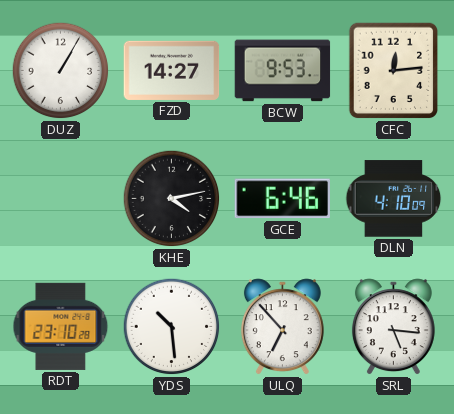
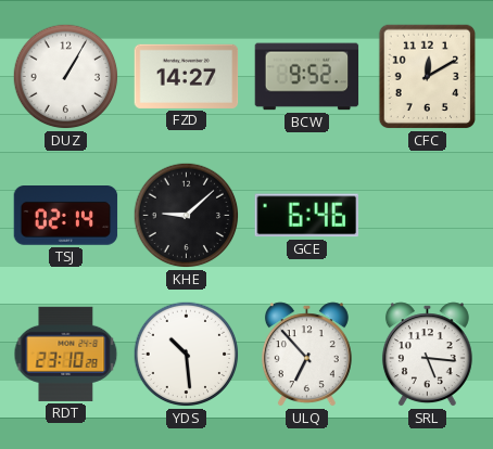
BCW: 9:53 -> 9:52
CFC: 12:14 -> 12:10
TSJ: none -> 02:14
KHE: 4:13 -> 9:08
DLN: 4:10 -> none
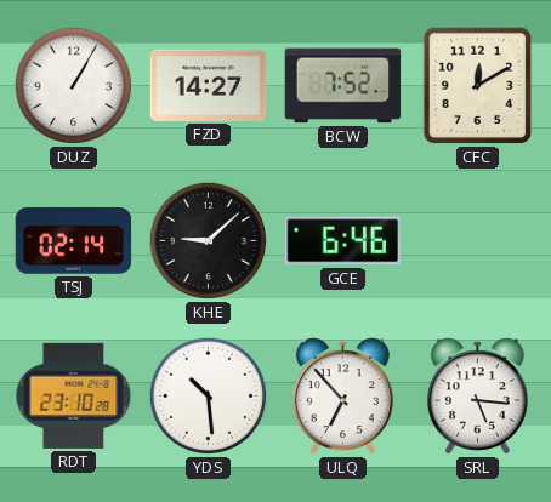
BCW: 9:52 -> 7:52
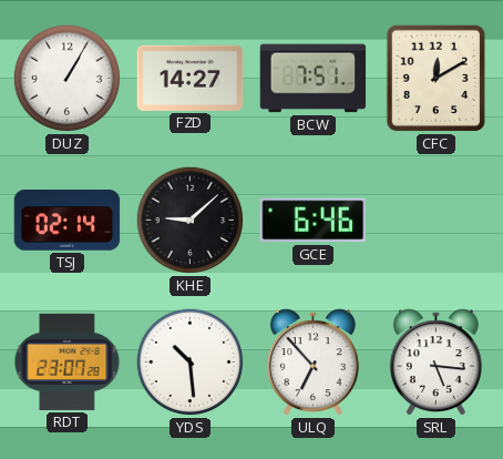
BCW: 7:52 -> 7:51
RDT: 23:10 -> 23:07
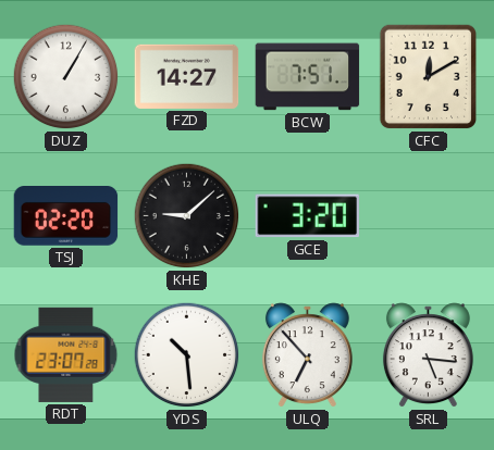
TSJ: 02:14 -> 02:20
GCE: 6:46 -> 3:20
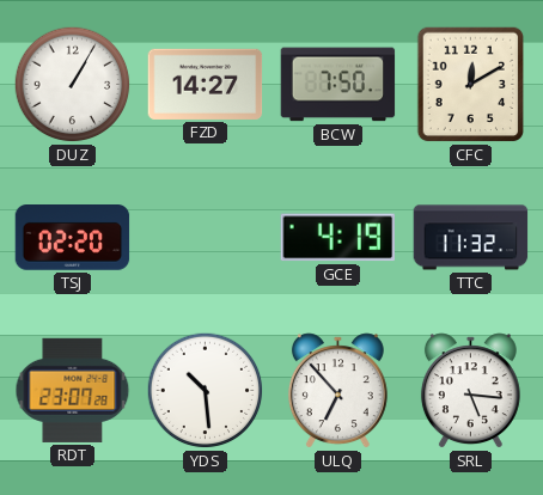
BCW: 7:51 -> 7:50
KHE: 9:08 -> none
GCE: 3:20 -> 4:19
TTC: none -> 11:32
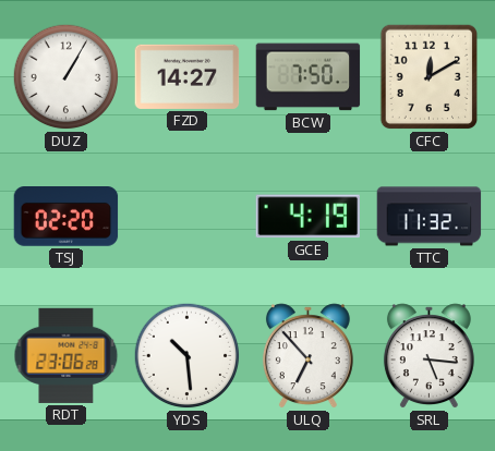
RDT: 23:07 -> 23:06
